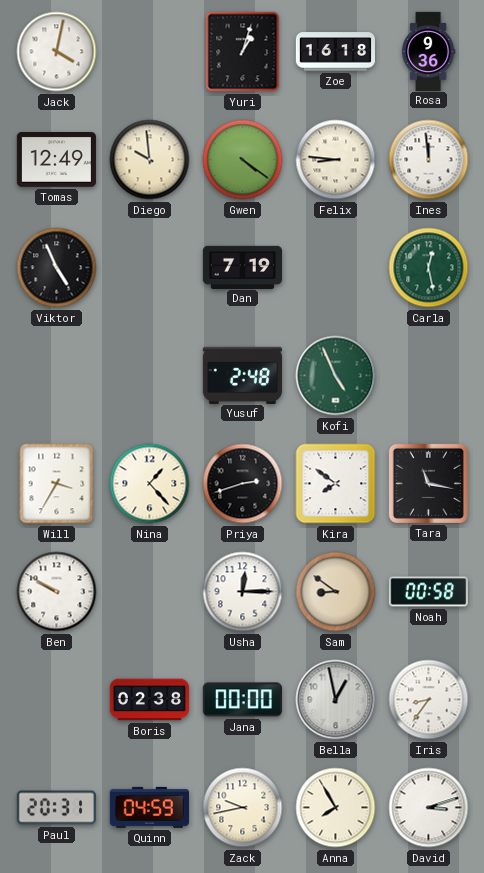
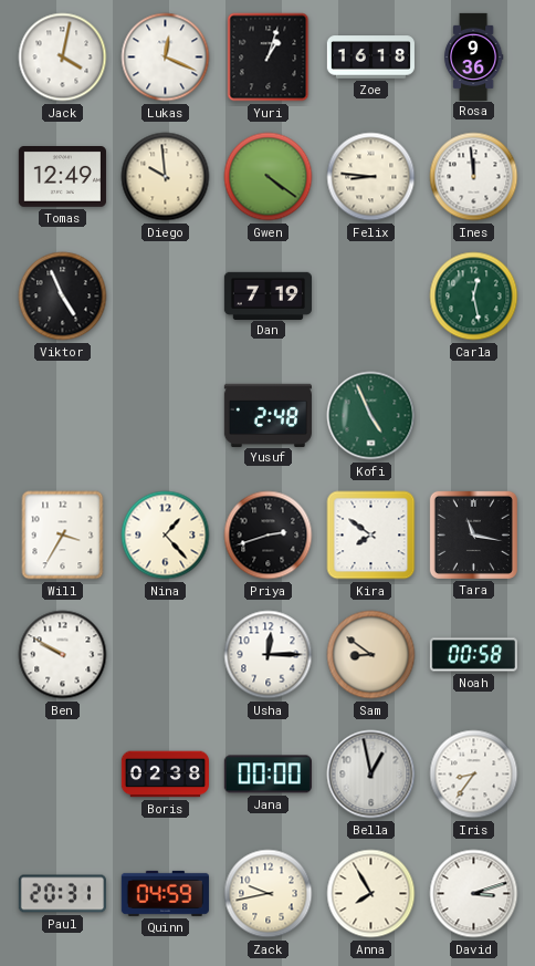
Lukas: none -> 12:19
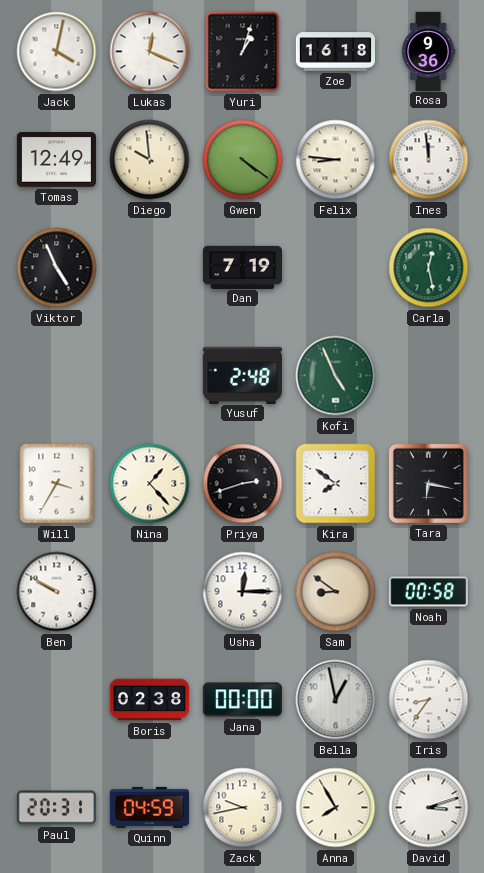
Tara: 11:17 -> 6:17
